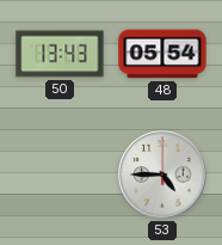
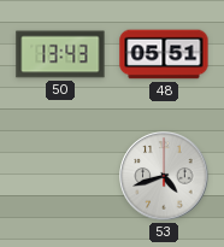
48: 05:54 -> 05:51
53: 4:45 -> 4:42
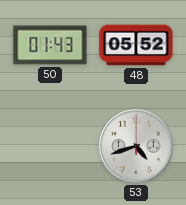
50: 13:43 -> 01:43
48: 05:51 -> 05:52
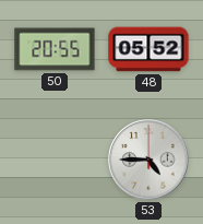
50: 01:43 -> 20:55
53: 4:42 -> 4:45
